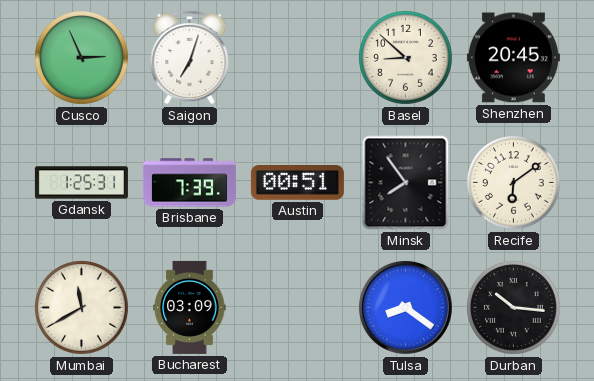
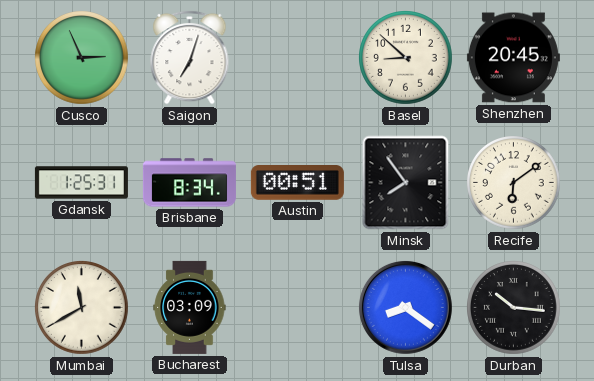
Brisbane: 7:39 -> 8:34
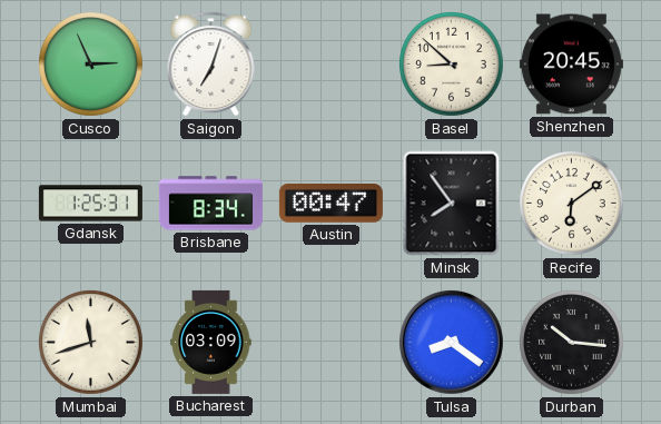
Austin: 00:51 -> 00:47
Mumbai: 11:40 -> 11:42
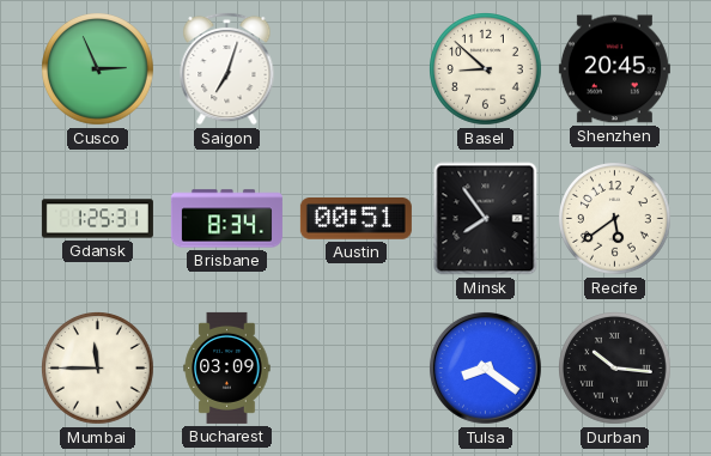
Austin: 00:47 -> 00:51
Recife: 6:09 -> 5:39
Mumbai: 11:42 -> 11:45
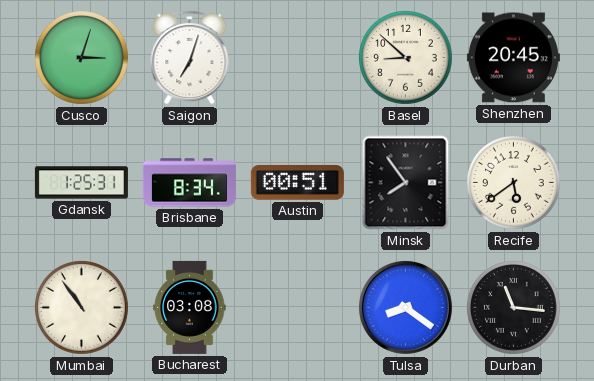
Cusco: 2:56 -> 3:03
Mumbai: 11:45 -> 10:54
Bucharest: 03:09 -> 03:08
Durban: 10:16 -> 11:16
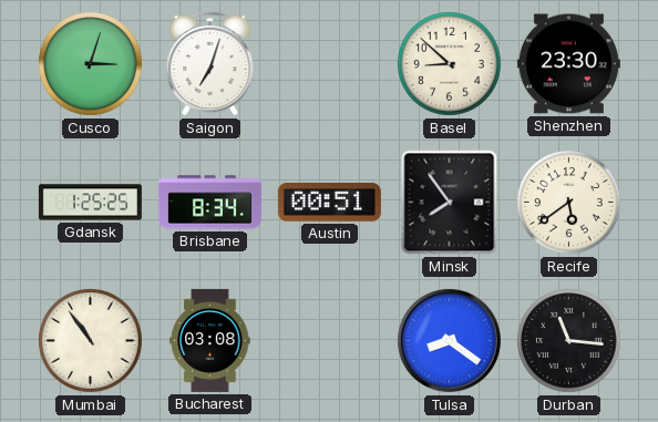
Shenzhen: 20:45 -> 23:30
Gdansk: 1:25:31 -> 1:25:25
